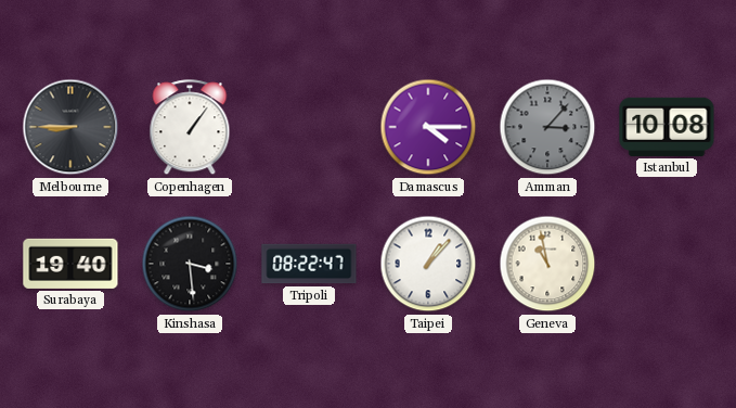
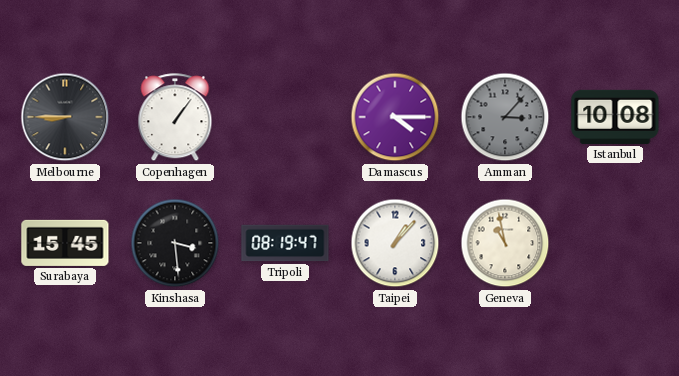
Surabaya: 19:40 -> 15:45
Tripoli: 08:22 -> 08:19
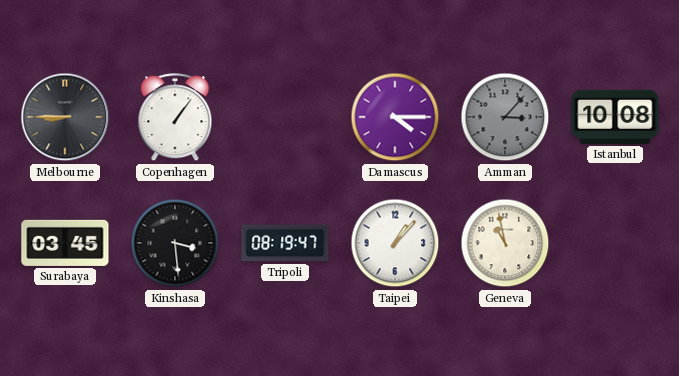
Surabaya: 15:45 -> 03:45
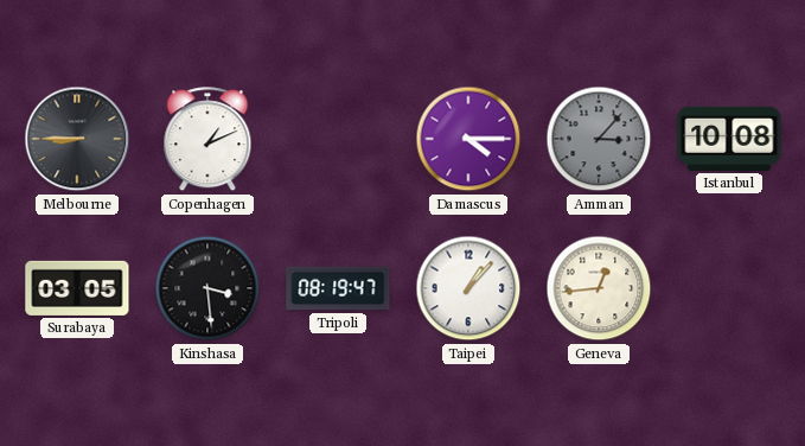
Copenhagen: 1:06 -> 1:11
Surabaya: 03:45 -> 03:05
Geneva: 10:58 -> 12:44
